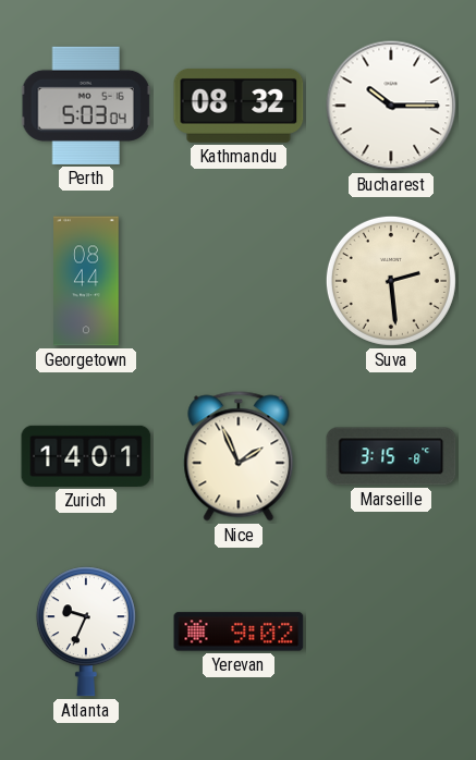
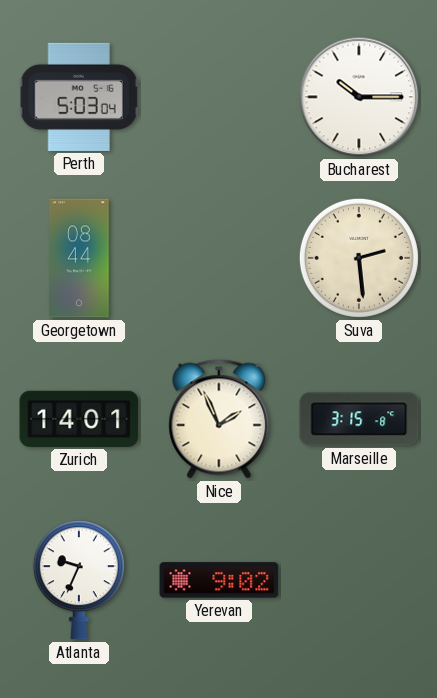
Kathmandu: 08:32 -> none
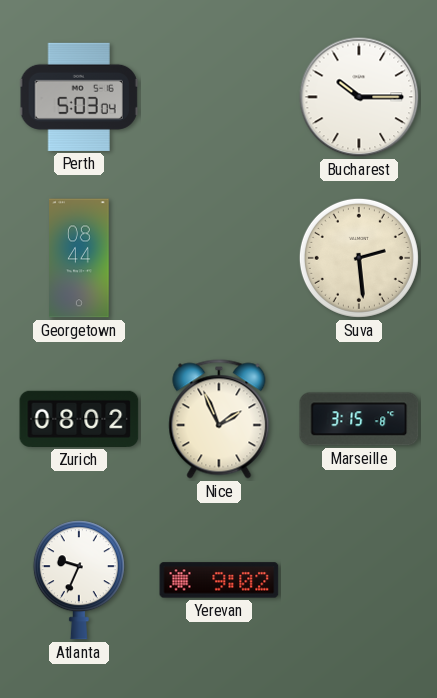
Zurich: 14:01 -> 08:02
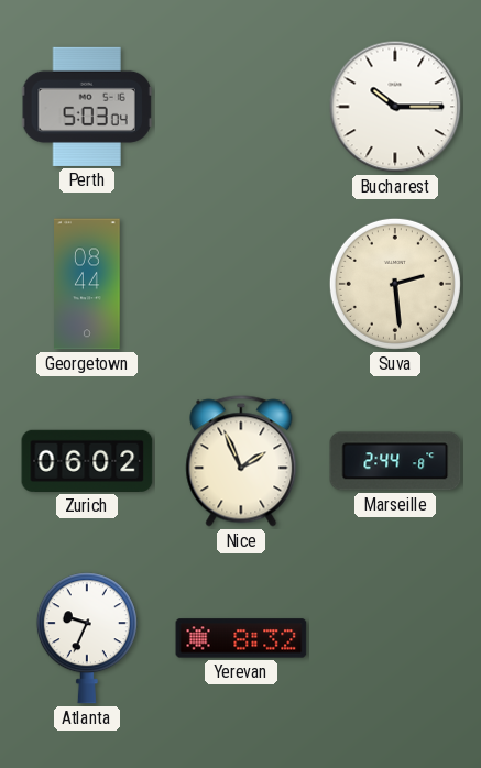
Zurich: 08:02 -> 06:02
Marseille: 3:15 -> 2:44
Yerevan: 9:02 -> 8:32
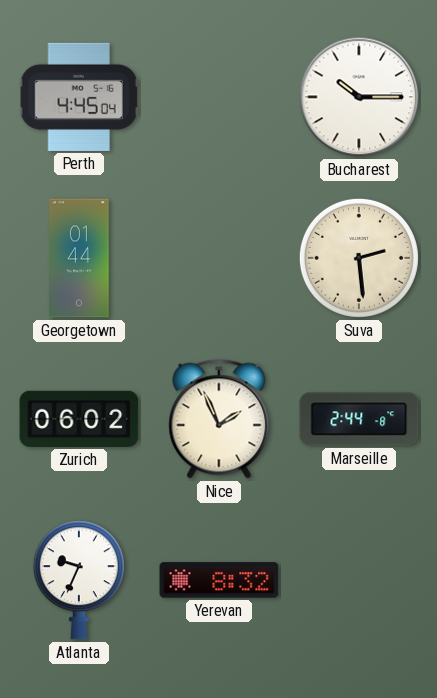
Perth: 5:03 -> 4:45
Georgetown: 08:44 -> 01:44
